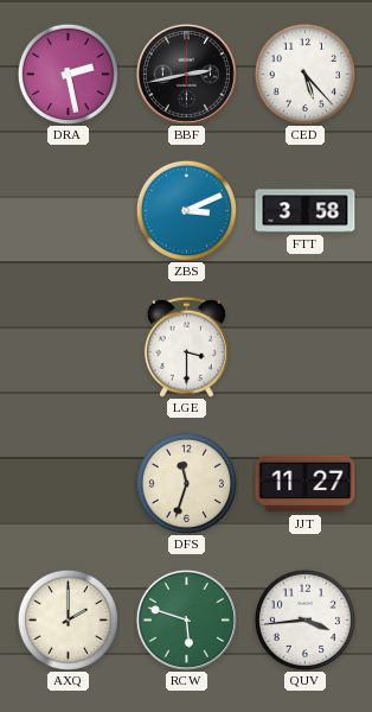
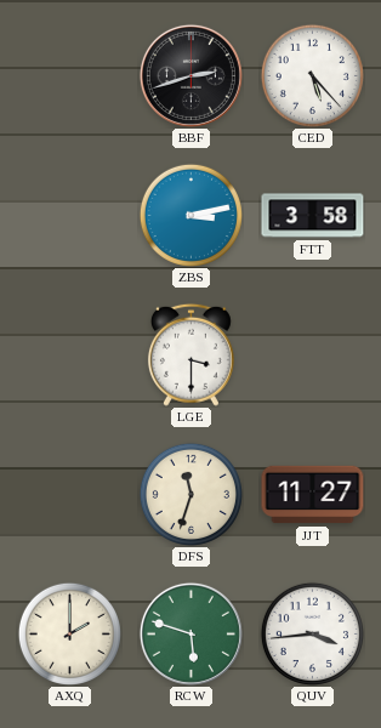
DRA: 2:28 -> none
BBF: 2:43 -> 2:42
ZBS: 3:11 -> 3:13
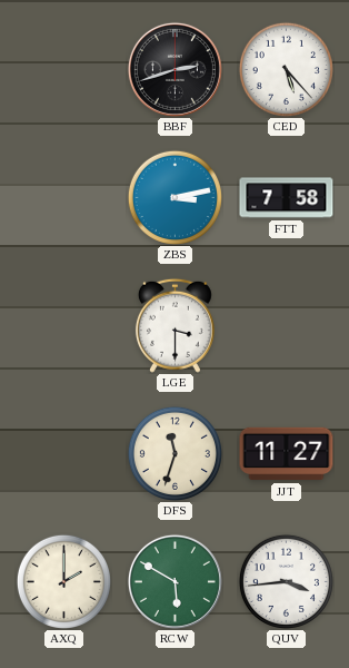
FTT: 3:58 -> 7:58
RCW: 5:48 -> 5:50
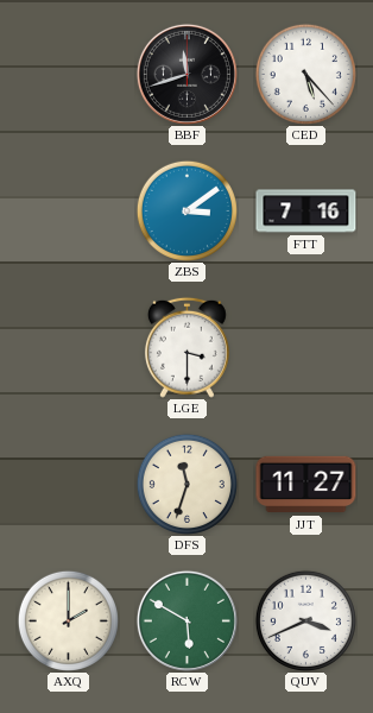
BBF: 2:42 -> 11:42
ZBS: 3:13 -> 3:09
FTT: 7:58 -> 7:16
QUV: 3:44 -> 3:41
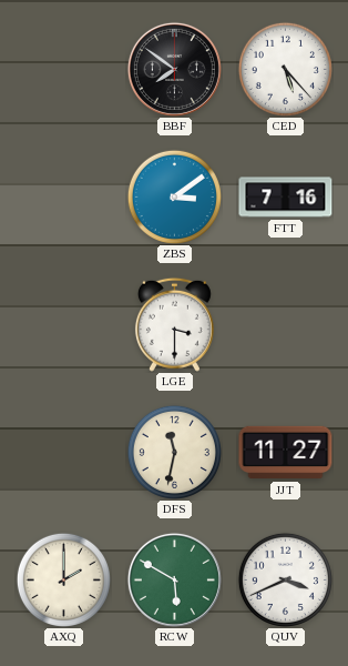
BBF: 11:42 -> 7:51
DFS: 11:33 -> 11:32
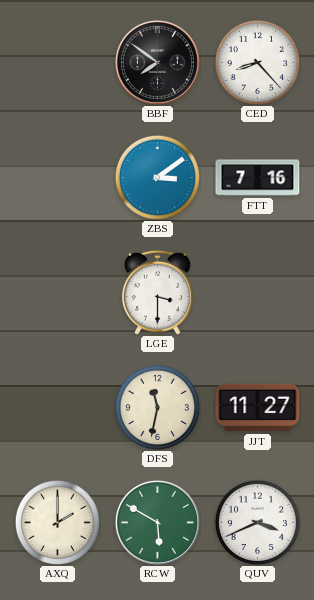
CED: 5:23 -> 8:23
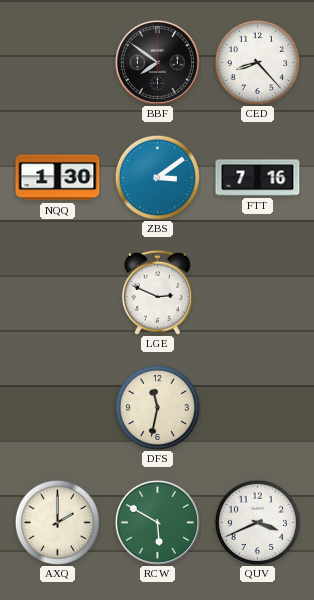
NQQ: none -> 1:30
LGE: 3:30 -> 2:49
JJT: 11:27 -> none
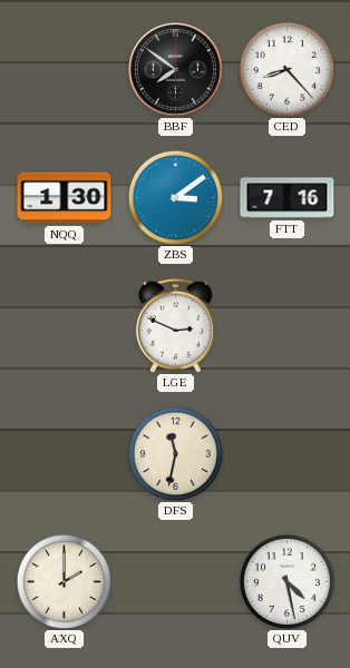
RCW: 5:50 -> none
QUV: 3:41 -> 4:28
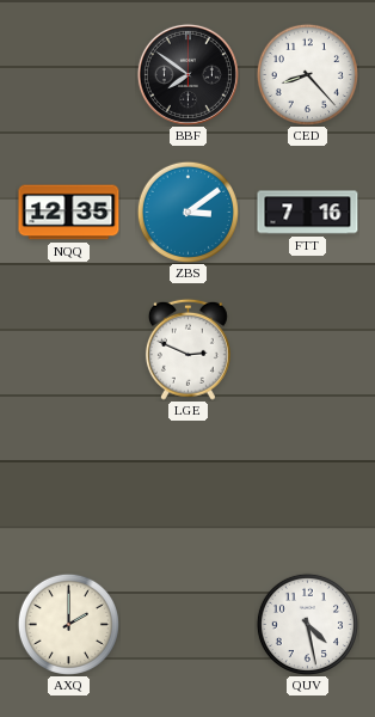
NQQ: 1:30 -> 12:35
DFS: 11:32 -> none
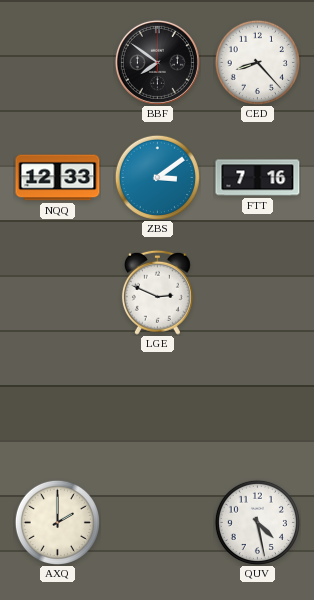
NQQ: 12:35 -> 12:33
